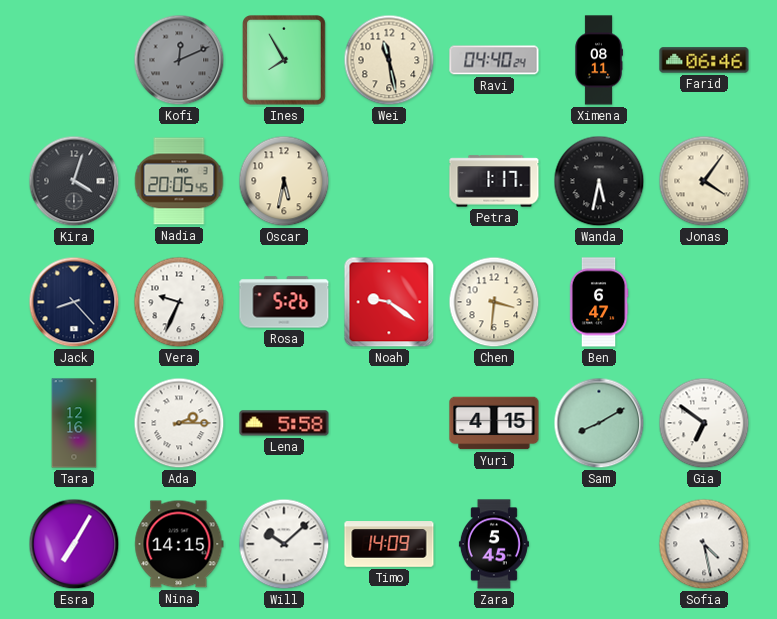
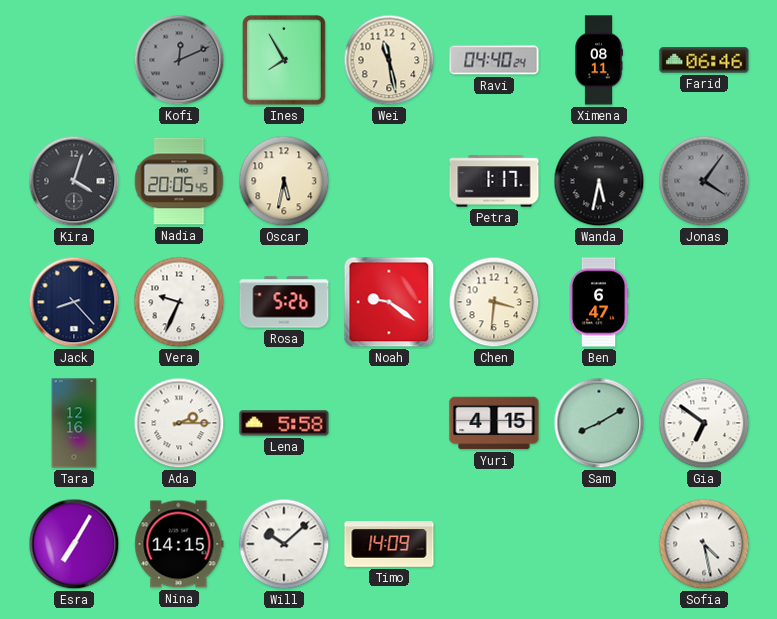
Jonas dial: cream -> grey
Zara: 5:45 -> none
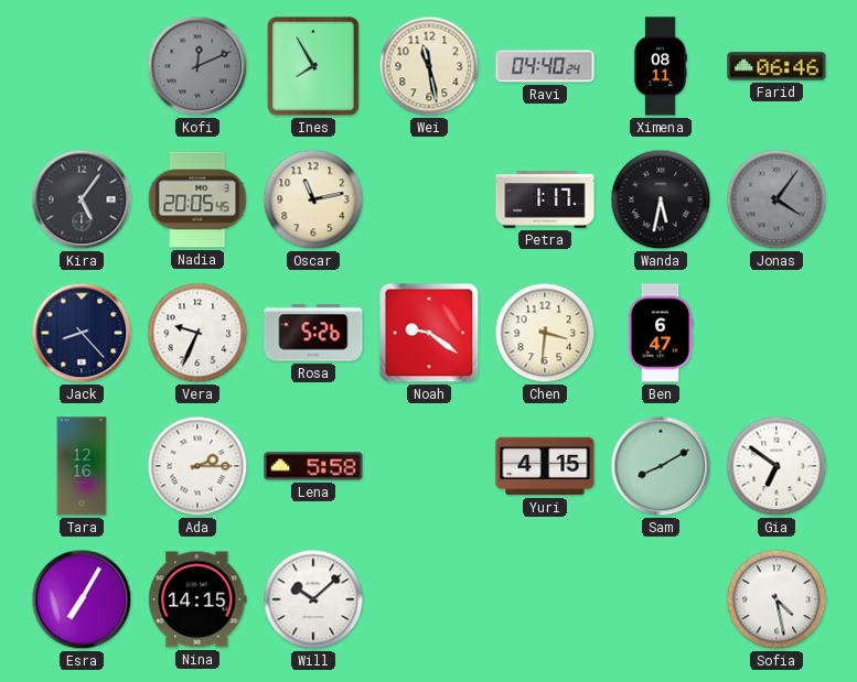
Kira: 4:03 -> 5:06
Oscar: 5:32 -> 11:13
Timo: 14:09 -> none
